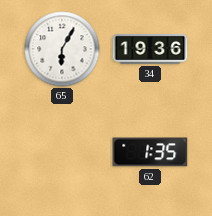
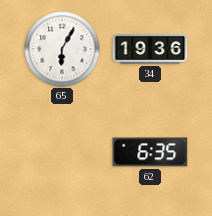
62: 1:35 -> 6:35
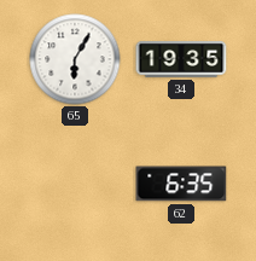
34: 19:36 -> 19:35
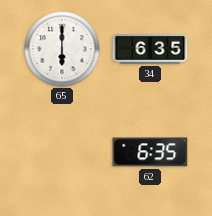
65: 6:05 -> 6:00
34: 19:35 -> 6:35
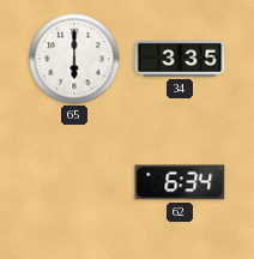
34: 6:35 -> 3:35
62: 6:35 -> 6:34
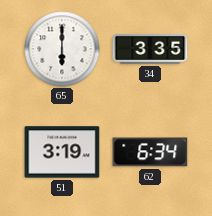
51: none -> 3:19
